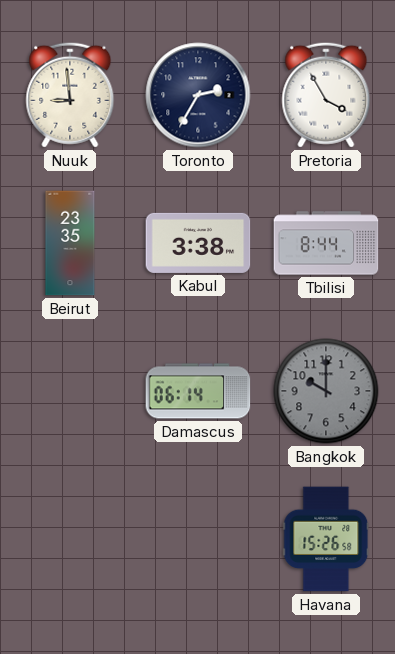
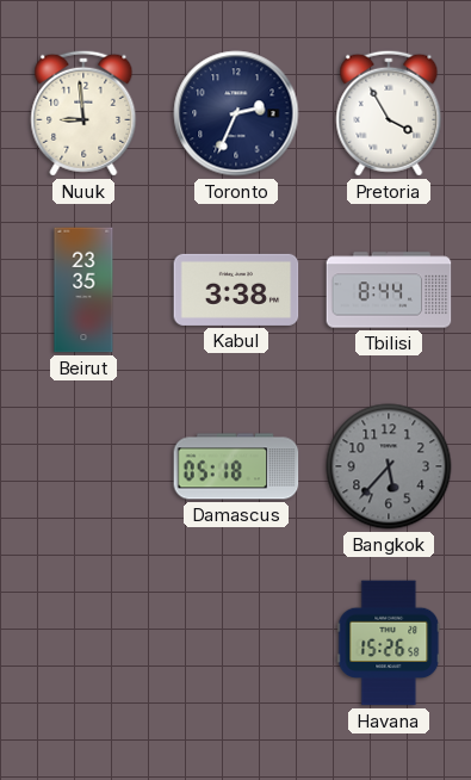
Toronto: 2:35 -> 2:34
Damascus: 06:14 -> 05:18
Bangkok: 10:00 -> 5:37
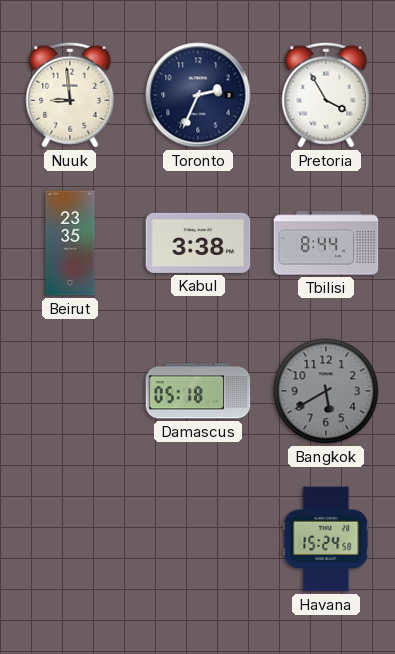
Bangkok: 5:37 -> 5:40
Havana: 15:26 -> 15:24
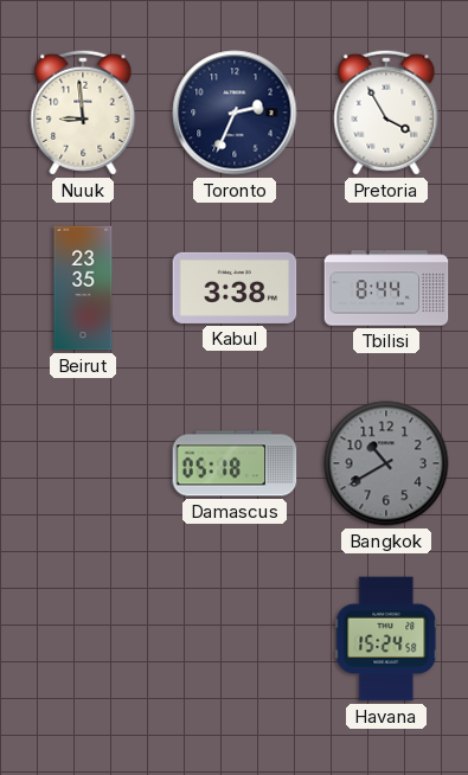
Bangkok: 5:40 -> 10:40
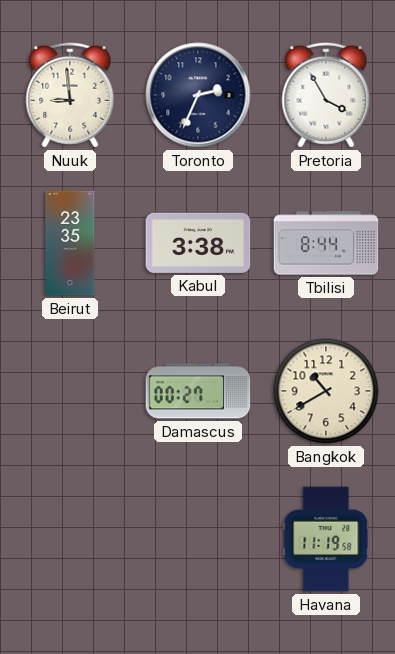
Damascus: 05:18 -> 00:27
Bangkok dial: grey -> cream
Havana: 15:24 -> 11:19
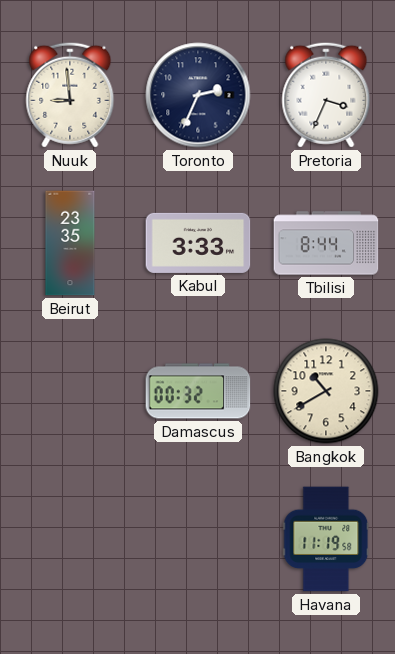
Pretoria: 3:55 -> 3:34
Kabul: 3:38 -> 3:33
Damascus: 00:27 -> 00:32
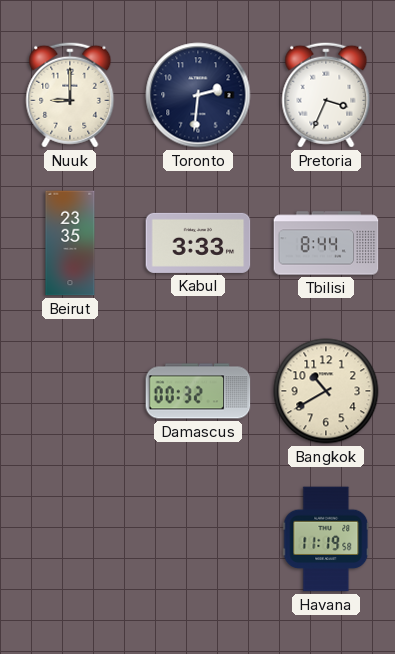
Nuuk: 8:59 -> 9:00
Toronto: 2:34 -> 2:31
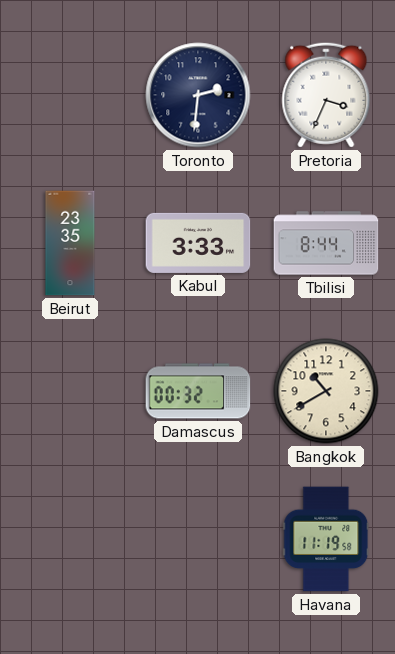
Nuuk: 9:00 -> none
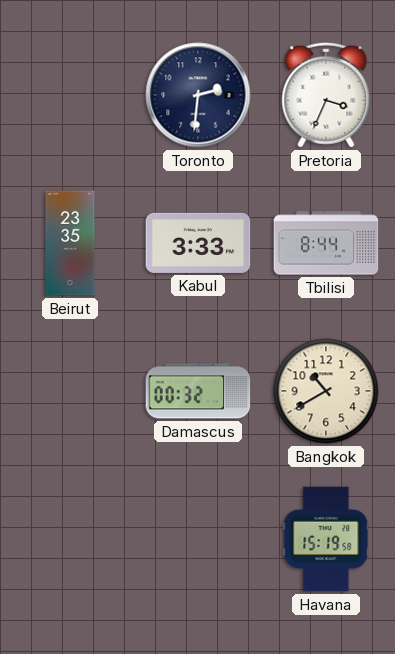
Havana: 11:19 -> 15:19
